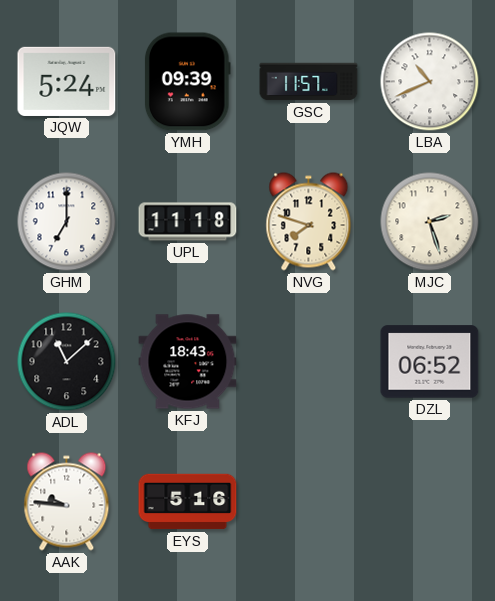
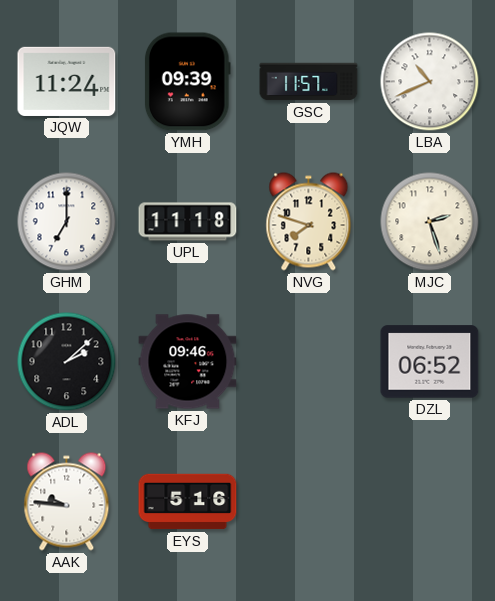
JQW: 5:24 -> 11:24
ADL: 11:08 -> 2:08
KFJ: 18:43 -> 09:46
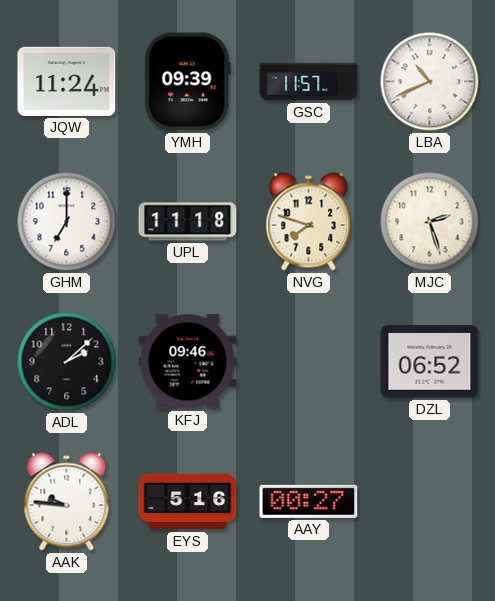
AAY: none -> 00:27
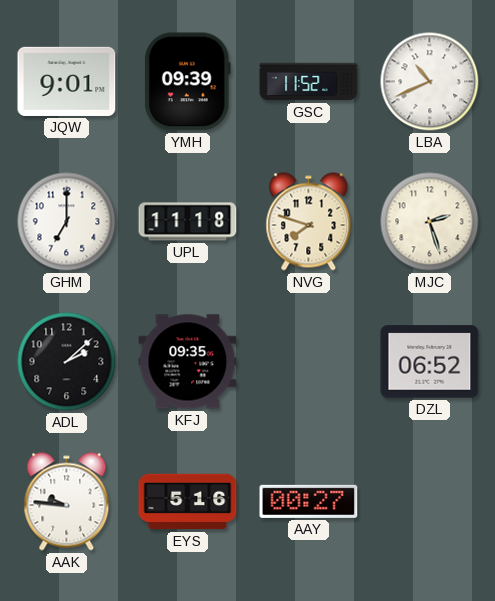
JQW: 11:24 -> 9:01
GSC: 11:57 -> 11:52
KFJ: 09:46 -> 09:35
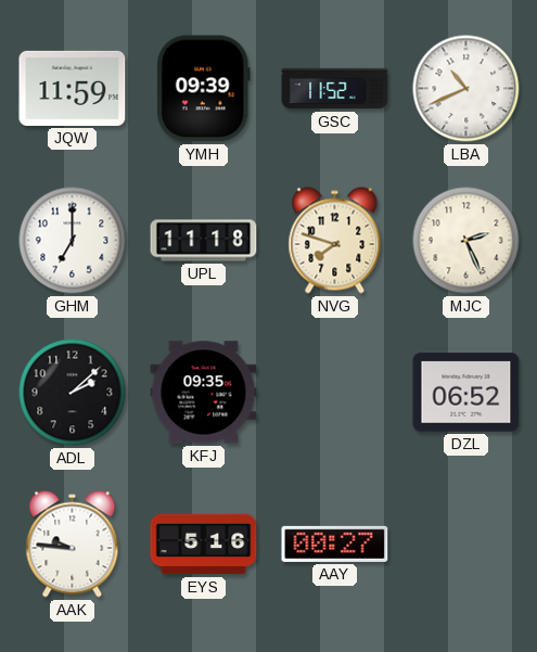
JQW: 9:01 -> 11:59
MJC: 2:27 -> 2:26
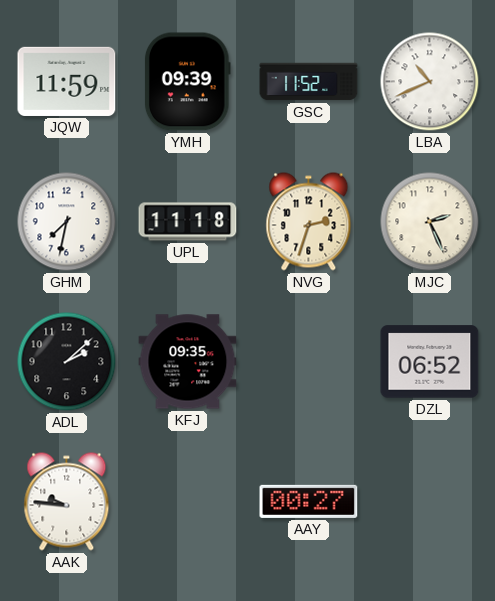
GHM: 7:00 -> 7:32
NVG: 7:48 -> 2:33
EYS: 5:16 -> none
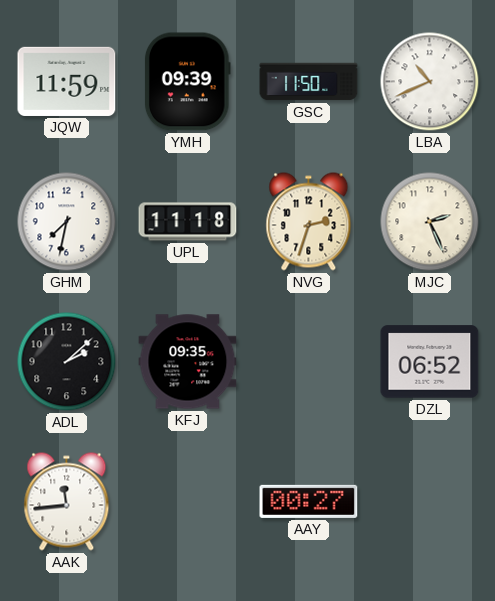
GSC: 11:52 -> 11:50
AAK: 9:46 -> 11:44
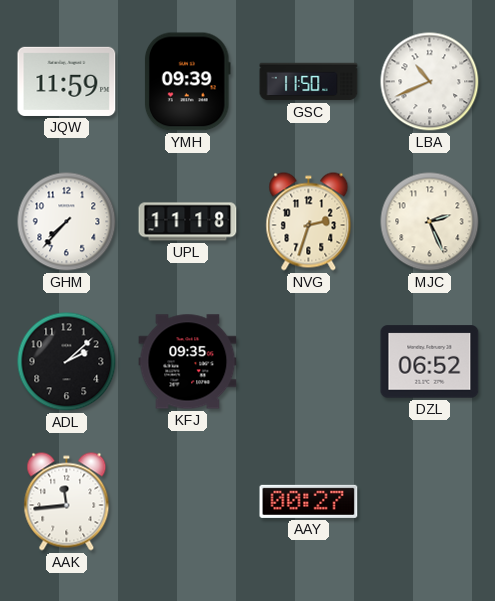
GHM: 7:32 -> 7:37
